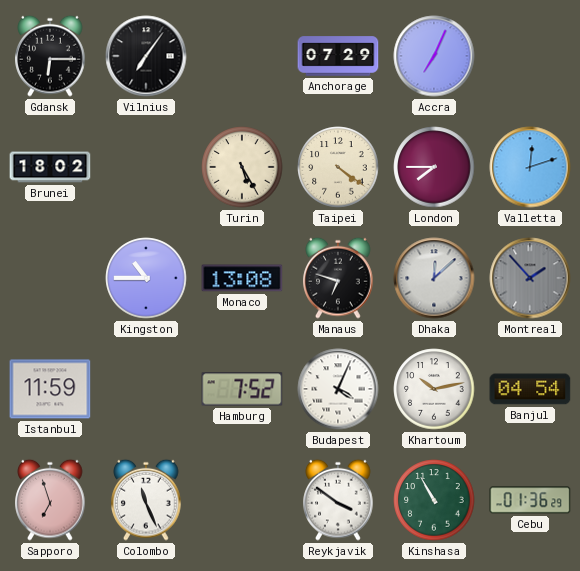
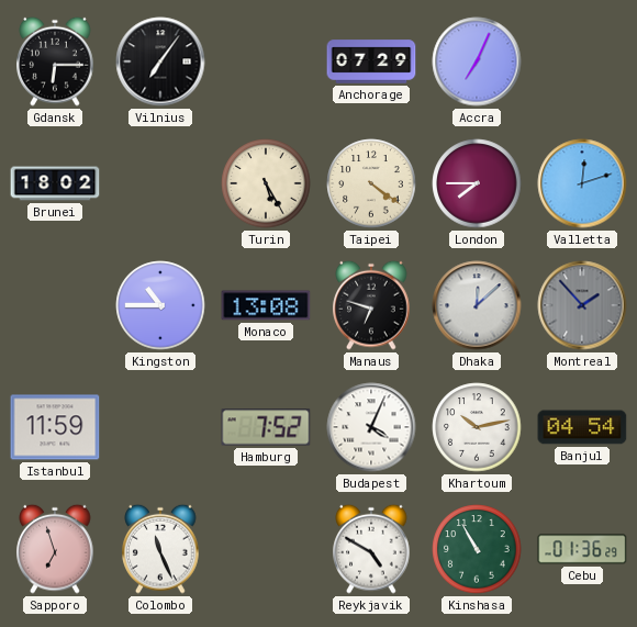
Reykjavik: 3:51 -> 4:50
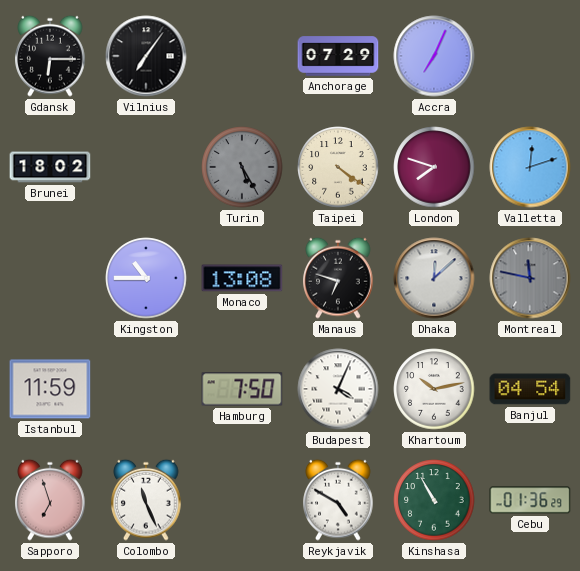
Turin dial: cream -> grey
London: 7:45 -> 7:48
Montreal: 1:53 -> 11:47
Hamburg: 7:52 -> 7:50
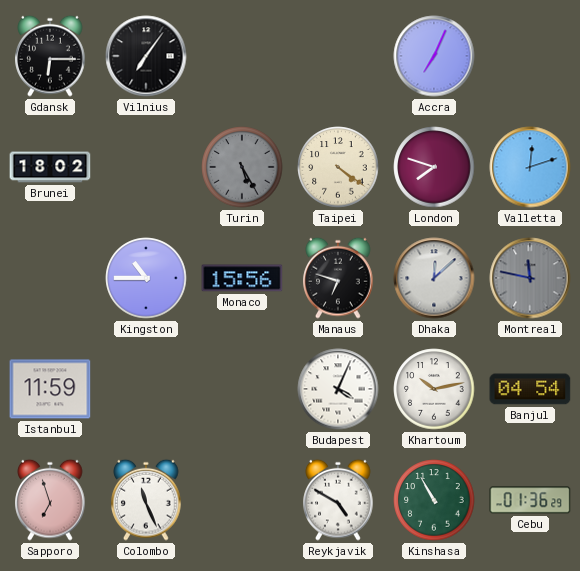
Anchorage: 07:29 -> none
Monaco: 13:08 -> 15:56
Hamburg: 7:50 -> none
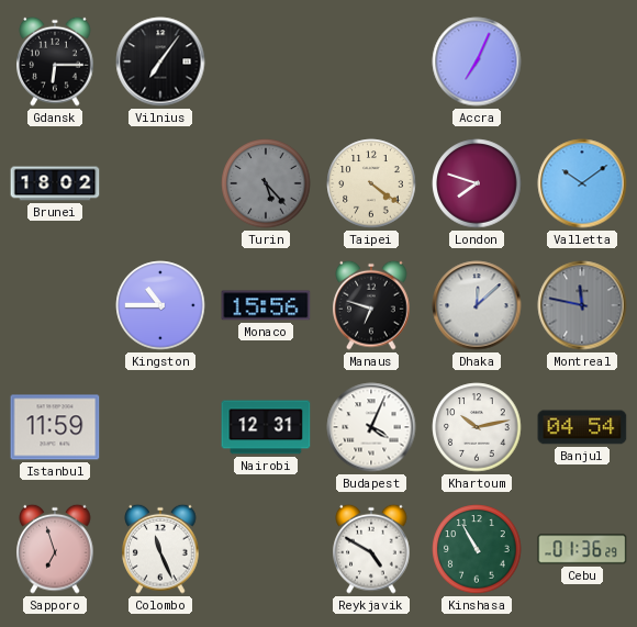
Turin: 5:25 -> 5:23
Valletta: 12:12 -> 10:09
Nairobi: none -> 12:31
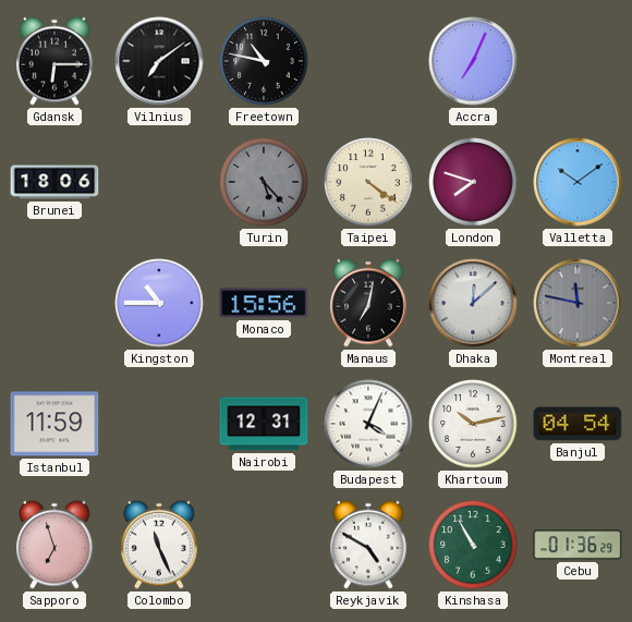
Vilnius: 7:06 -> 7:09
Freetown: none -> 10:47
Brunei: 18:02 -> 18:06
Manaus: 6:48 -> 7:02
